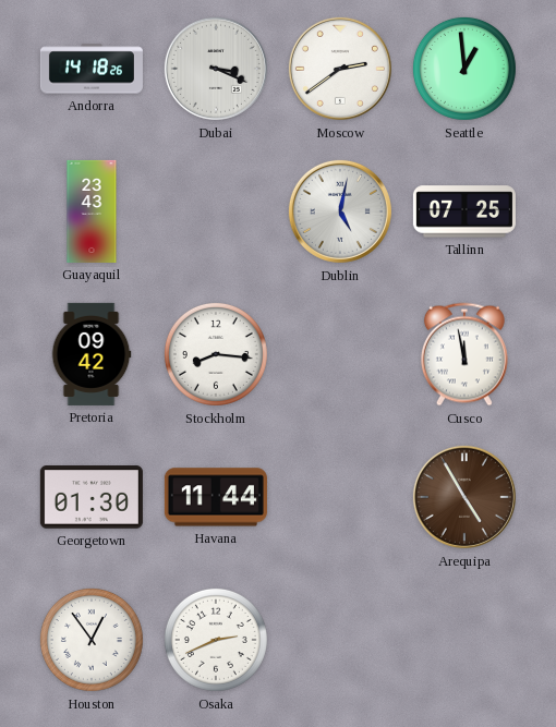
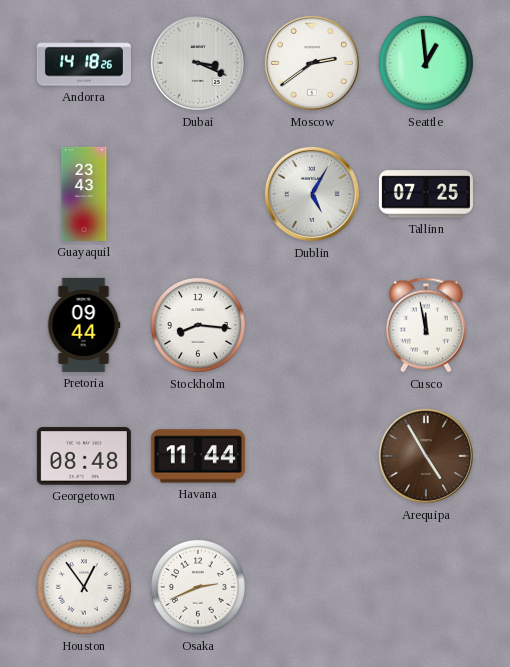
Dublin: 5:02 -> 5:05
Pretoria: 09:42 -> 09:44
Georgetown: 01:30 -> 08:48
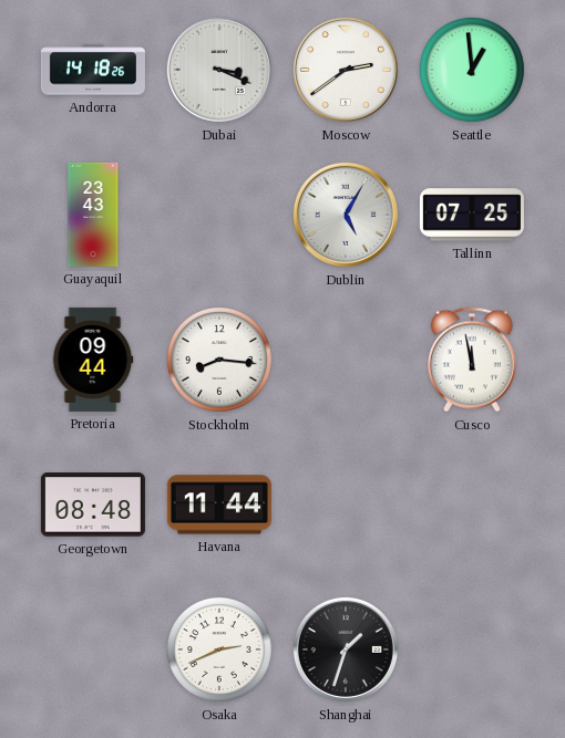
Arequipa: 4:55 -> none
Houston: 12:54 -> none
Shanghai: none -> 1:33
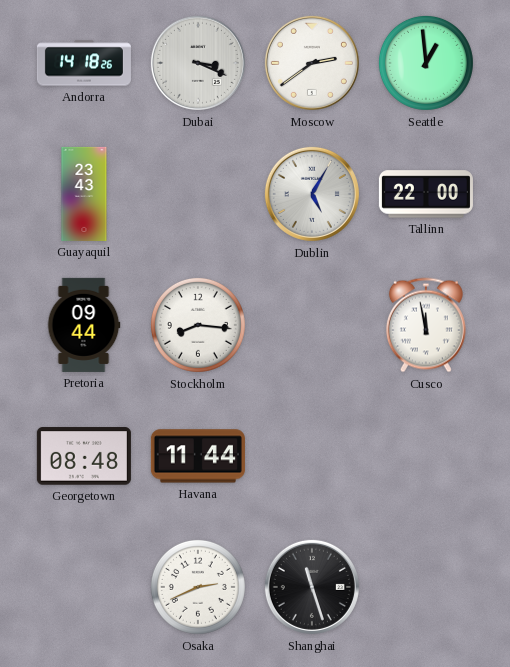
Tallinn: 07:25 -> 22:00
Shanghai: 1:33 -> 11:27
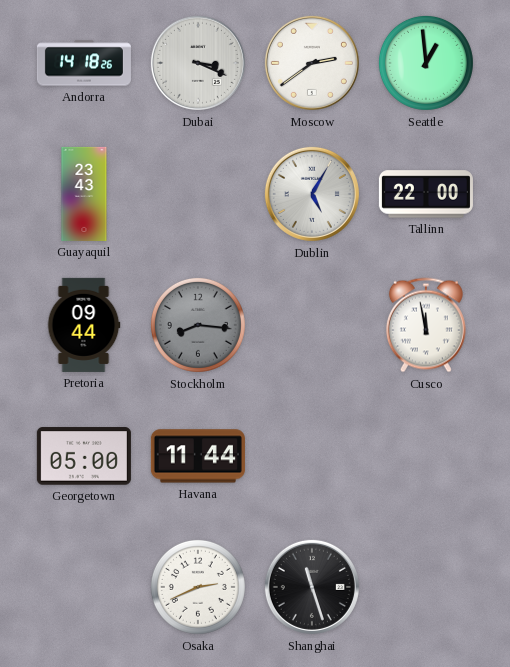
Stockholm dial: white -> grey
Georgetown: 08:48 -> 05:00
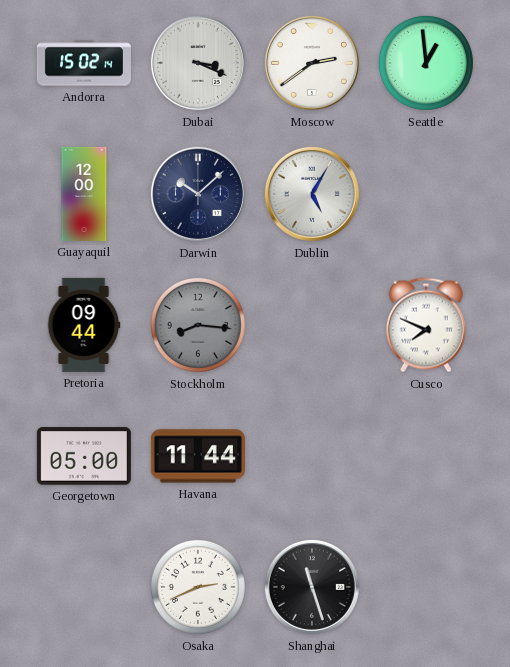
Andorra: 14:18 -> 15:02
Guayaquil: 23:43 -> 12:00
Darwin: none -> 10:08
Tallinn: 22:00 -> none
Cusco: 11:58 -> 7:49
